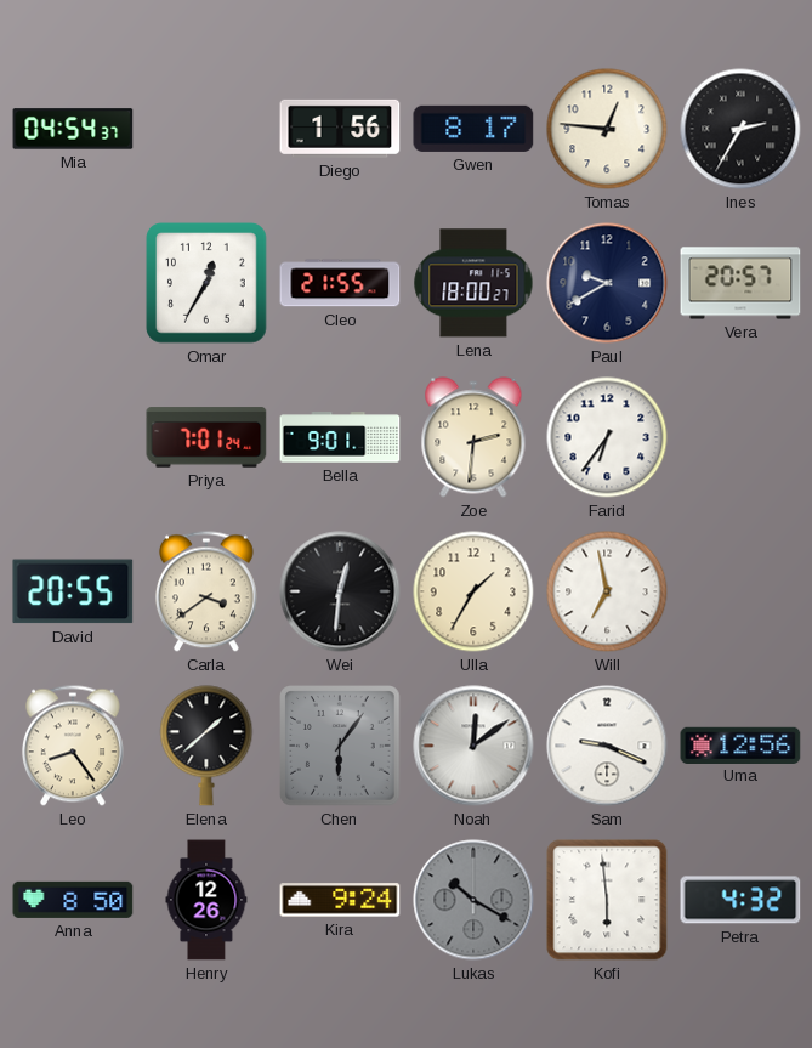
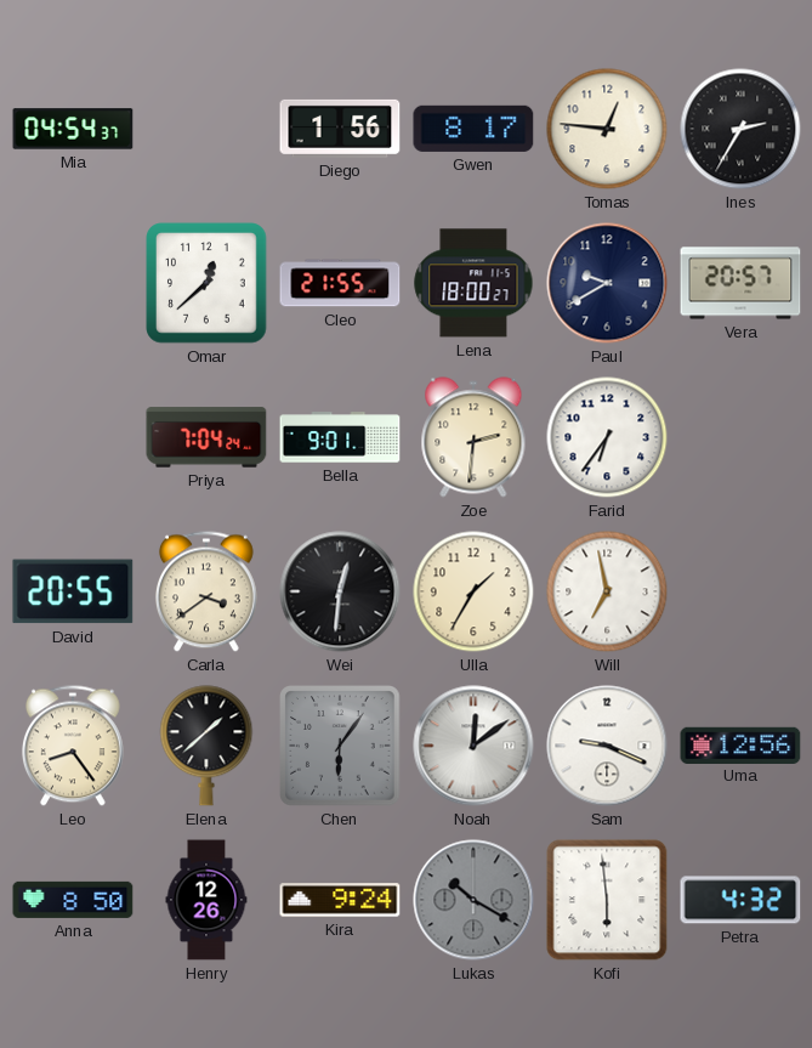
Omar: 12:35 -> 12:38
Priya: 7:01 -> 7:04
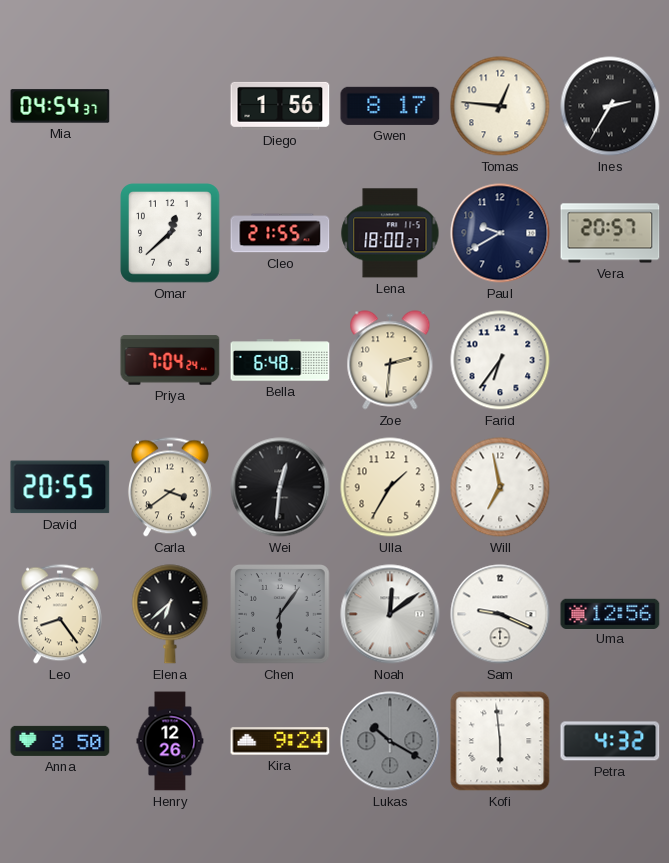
Bella: 9:01 -> 6:48
Elena: 1:38 -> 6:38
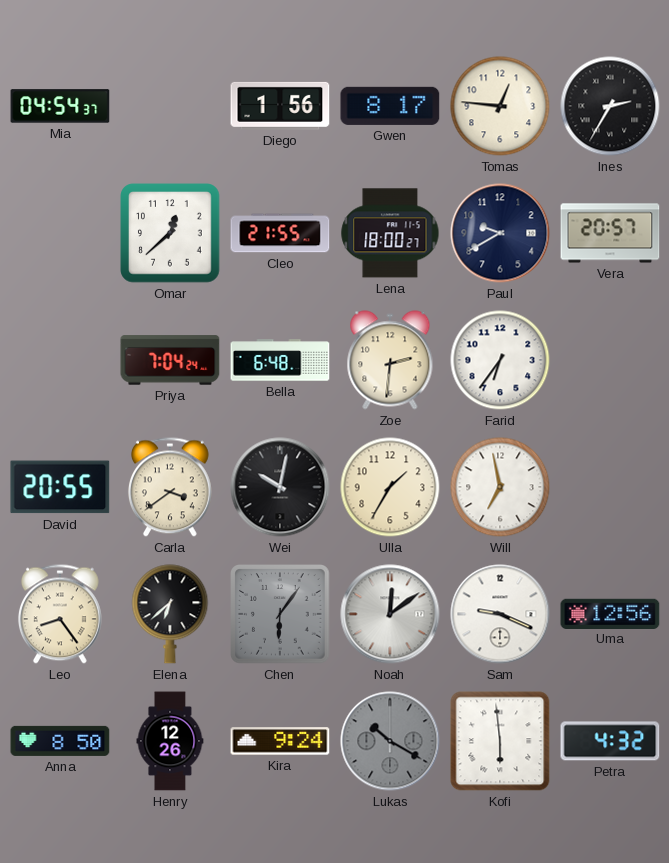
Wei: 12:31 -> 10:02
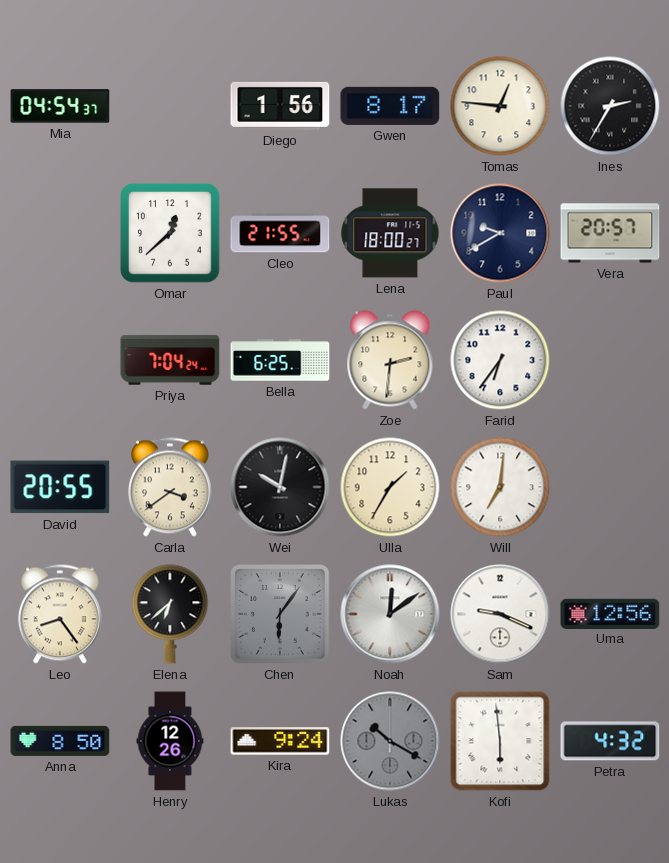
Bella: 6:48 -> 6:25
Will: 6:58 -> 7:01
